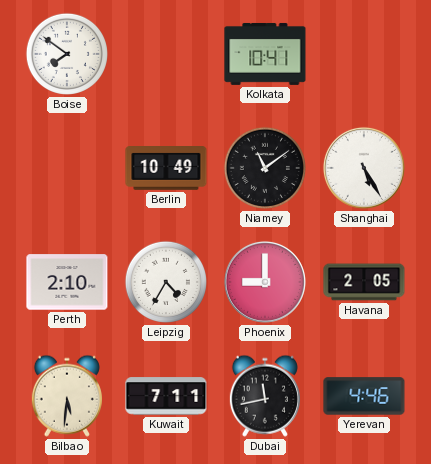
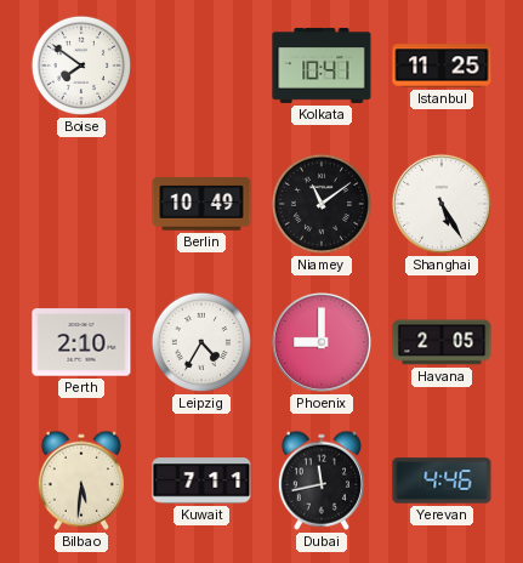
Istanbul: none -> 11:25
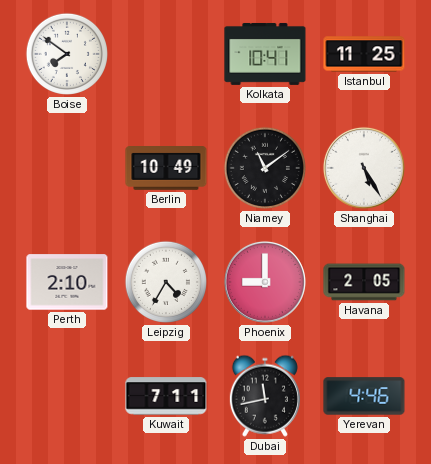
Bilbao: 5:31 -> none
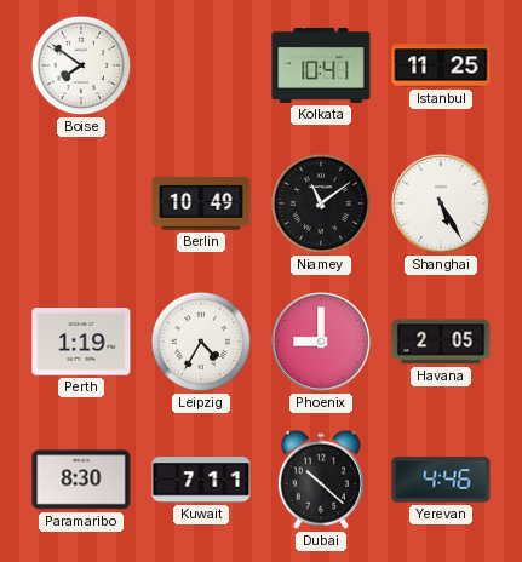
Perth: 2:10 -> 1:19
Paramaribo: none -> 8:30
Dubai: 11:43 -> 10:22
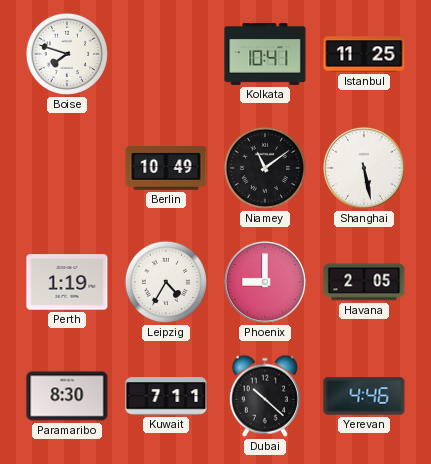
Boise: 7:51 -> 7:48
Shanghai: 5:25 -> 5:28
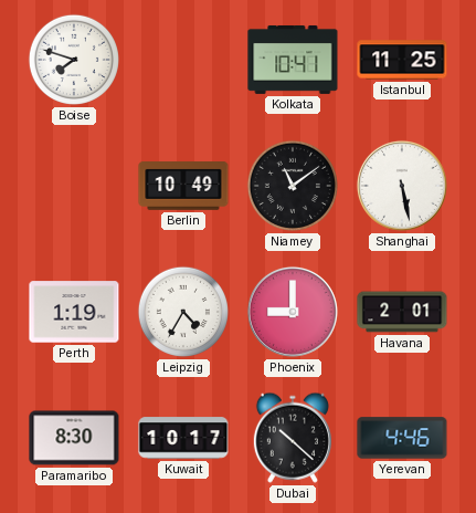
Havana: 2:05 -> 2:01
Kuwait: 7:11 -> 10:17
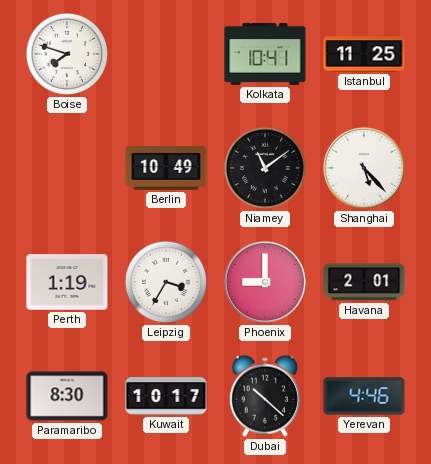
Shanghai: 5:28 -> 5:23
Leipzig: 4:35 -> 3:35
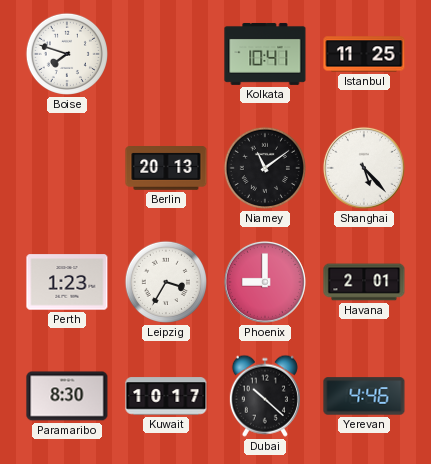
Berlin: 10:49 -> 20:13
Perth: 1:19 -> 1:23
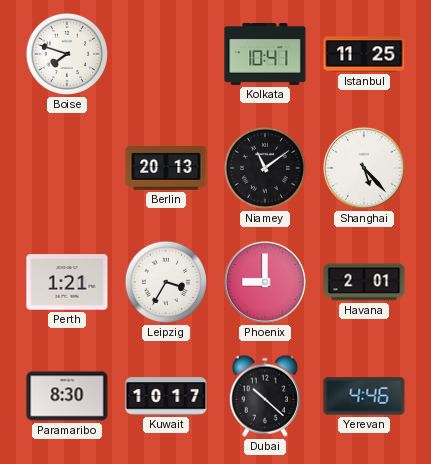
Perth: 1:23 -> 1:21
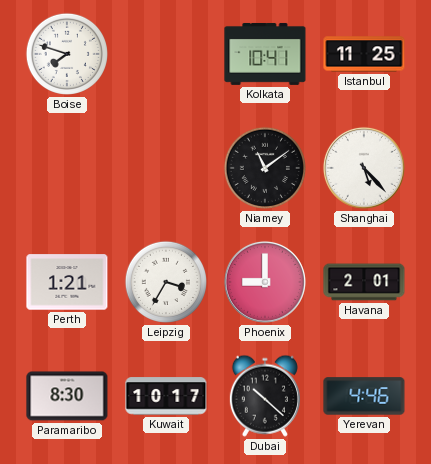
Berlin: 20:13 -> none
